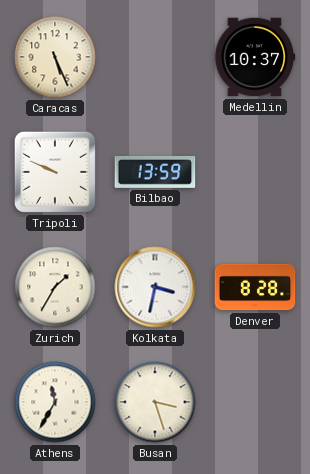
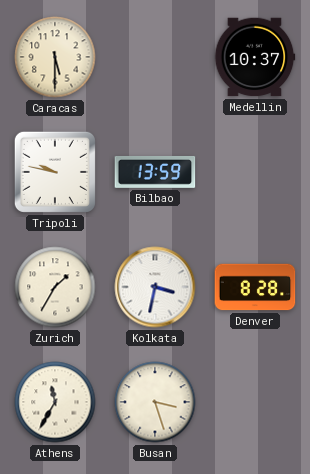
Caracas: 5:26 -> 5:30
Tripoli: 9:49 -> 9:47
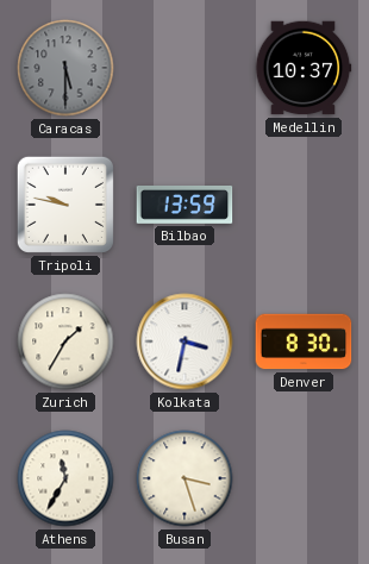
Caracas dial: cream -> grey
Denver: 8:28 -> 8:30
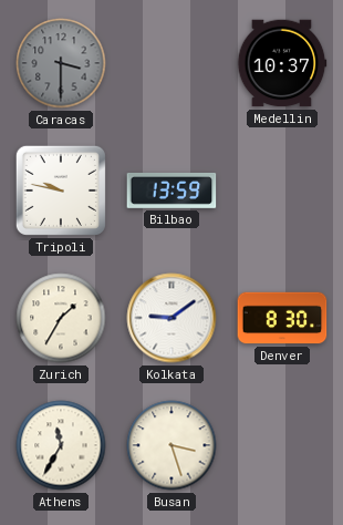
Caracas: 5:30 -> 3:30
Kolkata: 3:32 -> 9:09
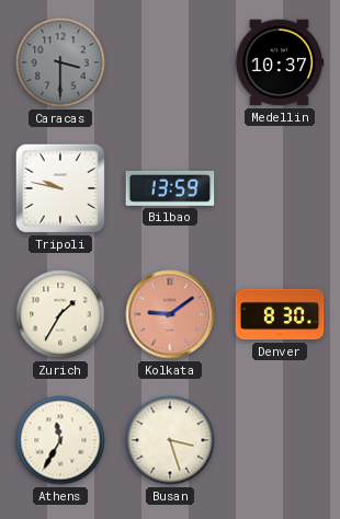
Kolkata dial: white -> salmon
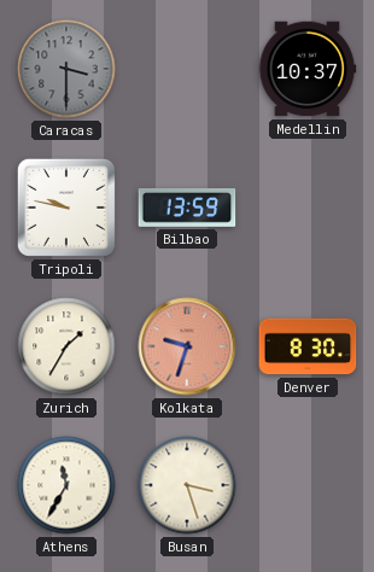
Kolkata: 9:09 -> 9:33
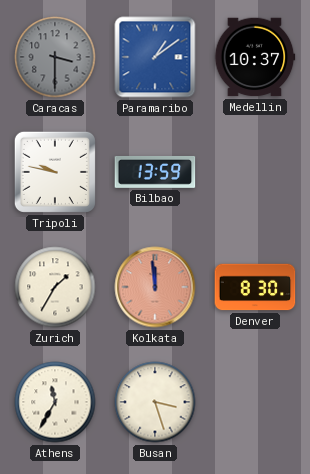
Paramaribo: none -> 1:09
Kolkata: 9:33 -> 11:59
